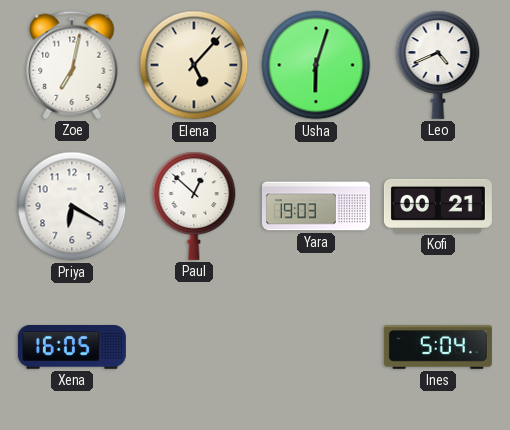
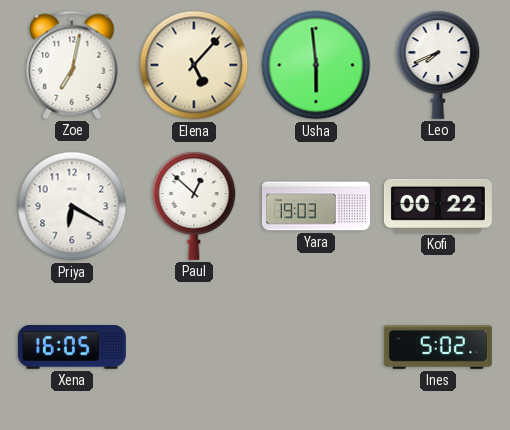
Usha: 6:03 -> 5:59
Leo: 4:41 -> 7:41
Kofi: 00:21 -> 00:22
Ines: 5:04 -> 5:02
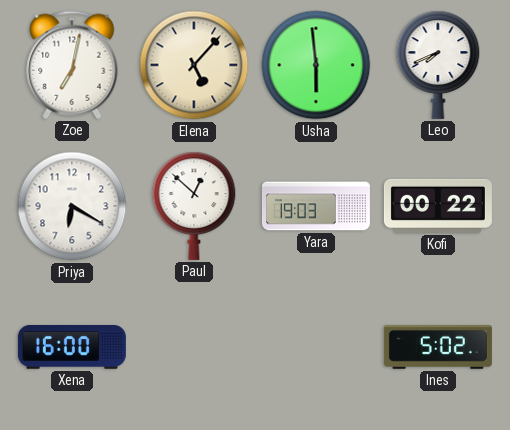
Xena: 16:05 -> 16:00
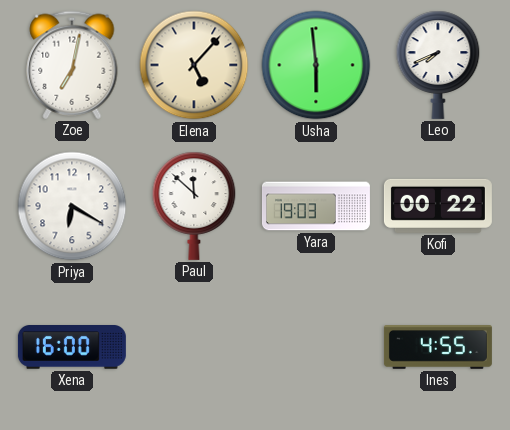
Paul: 12:52 -> 11:52
Ines: 5:02 -> 4:55
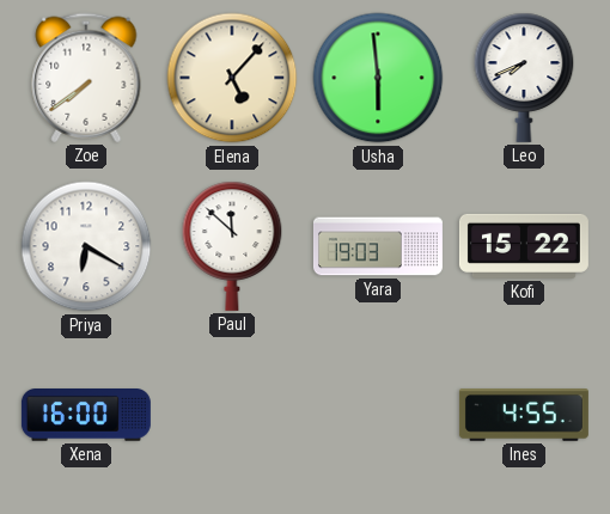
Zoe: 7:02 -> 7:39
Kofi: 00:22 -> 15:22
